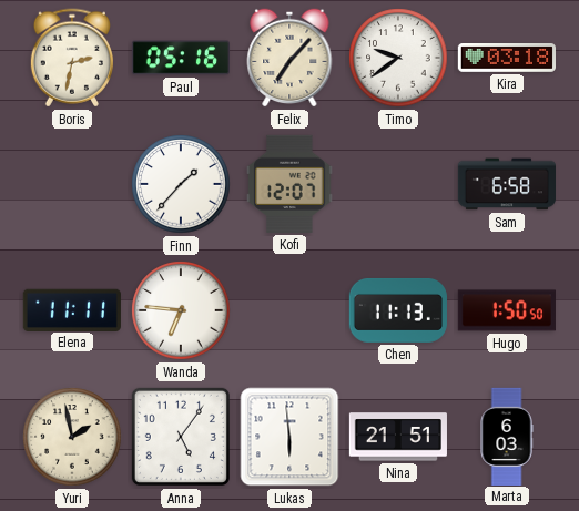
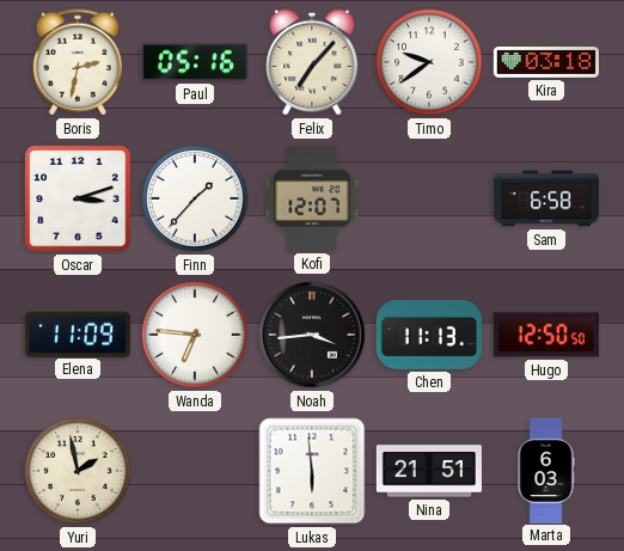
Oscar: none -> 3:12
Elena: 11:11 -> 11:09
Noah: none -> 3:44
Hugo: 1:50 -> 12:50
Anna: 5:06 -> none
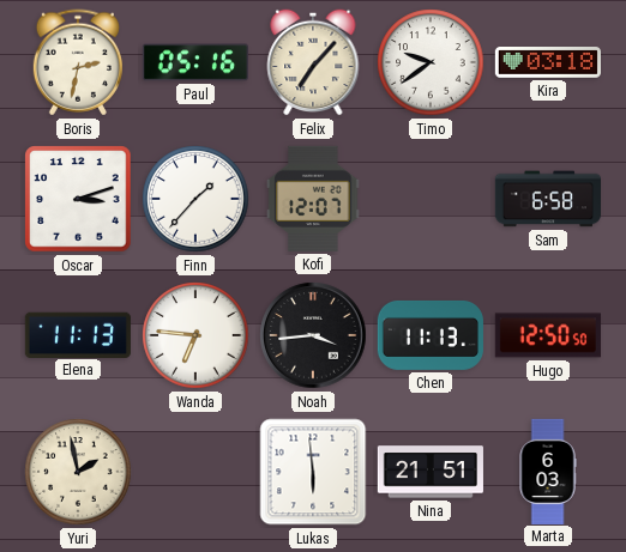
Elena: 11:09 -> 11:13
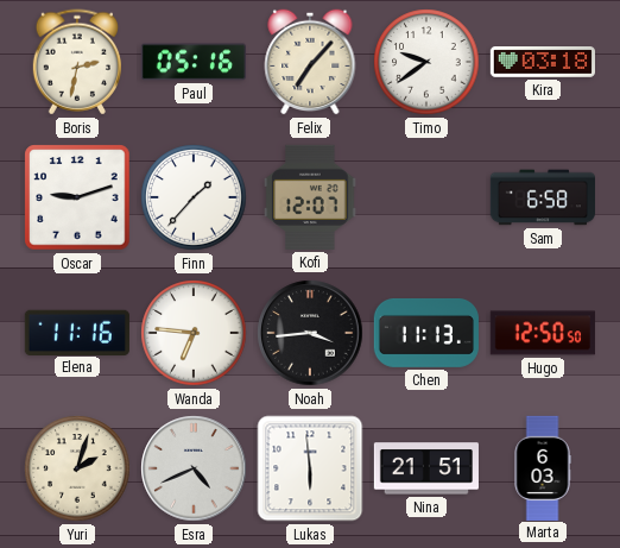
Oscar: 3:12 -> 9:12
Elena: 11:13 -> 11:16
Yuri: 1:58 -> 2:03
Esra: none -> 4:41
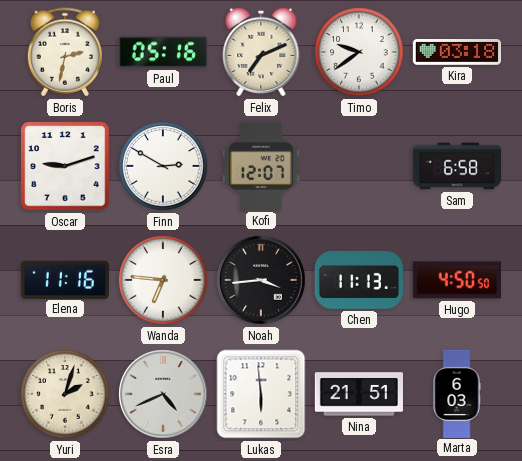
Felix: 7:07 -> 7:11
Finn: 1:37 -> 2:50
Hugo: 12:50 -> 4:50
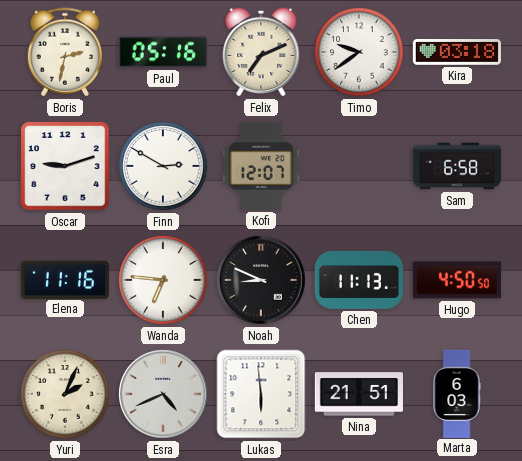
Noah: 3:44 -> 8:49
Yuri: 2:03 -> 2:04
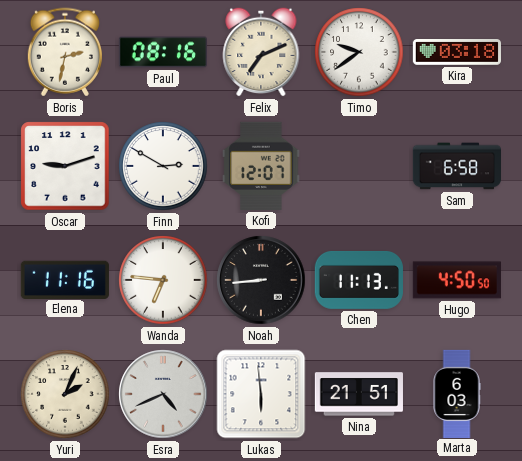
Paul: 05:16 -> 08:16
Noah: 8:49 -> 8:44
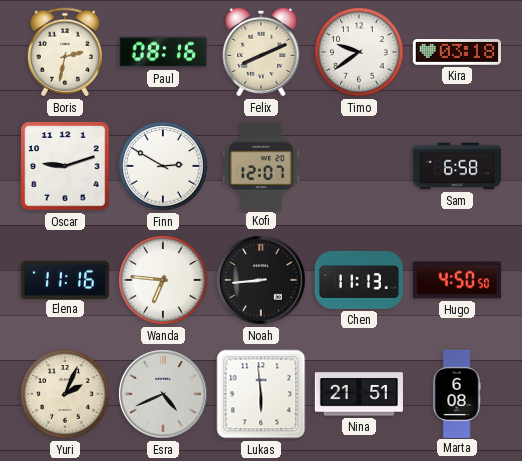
Felix: 7:11 -> 8:11
Marta: 6:03 -> 6:08
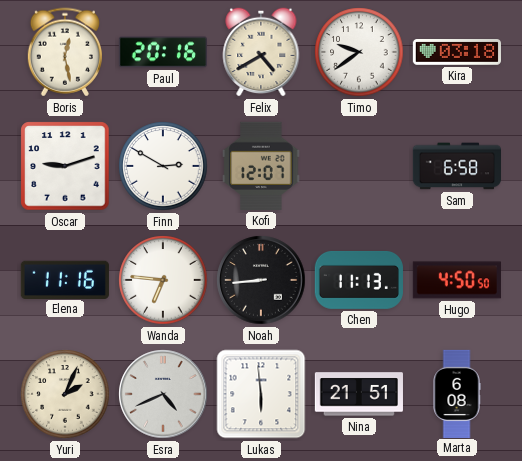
Boris: 2:32 -> 12:28
Paul: 08:16 -> 20:16
Felix: 8:11 -> 4:40
